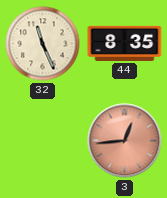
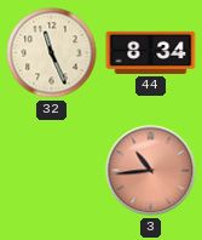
44: 8:35 -> 8:34
3: 12:44 -> 10:44
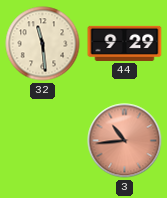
32: 11:26 -> 11:29
44: 8:34 -> 9:29
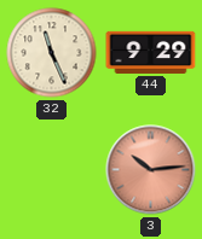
32: 11:29 -> 11:26
3: 10:44 -> 10:14
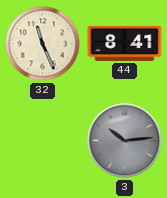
44: 9:29 -> 8:41
3 dial: salmon -> grey
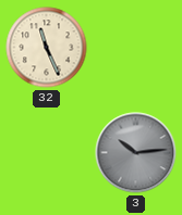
44: 8:41 -> none
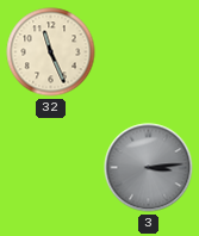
3: 10:14 -> 3:14
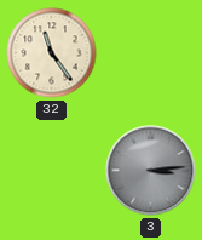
32: 11:26 -> 11:24
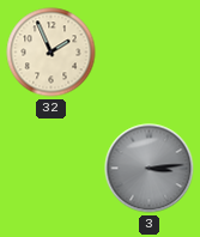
32: 11:24 -> 1:56
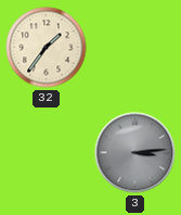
32: 1:56 -> 1:36
